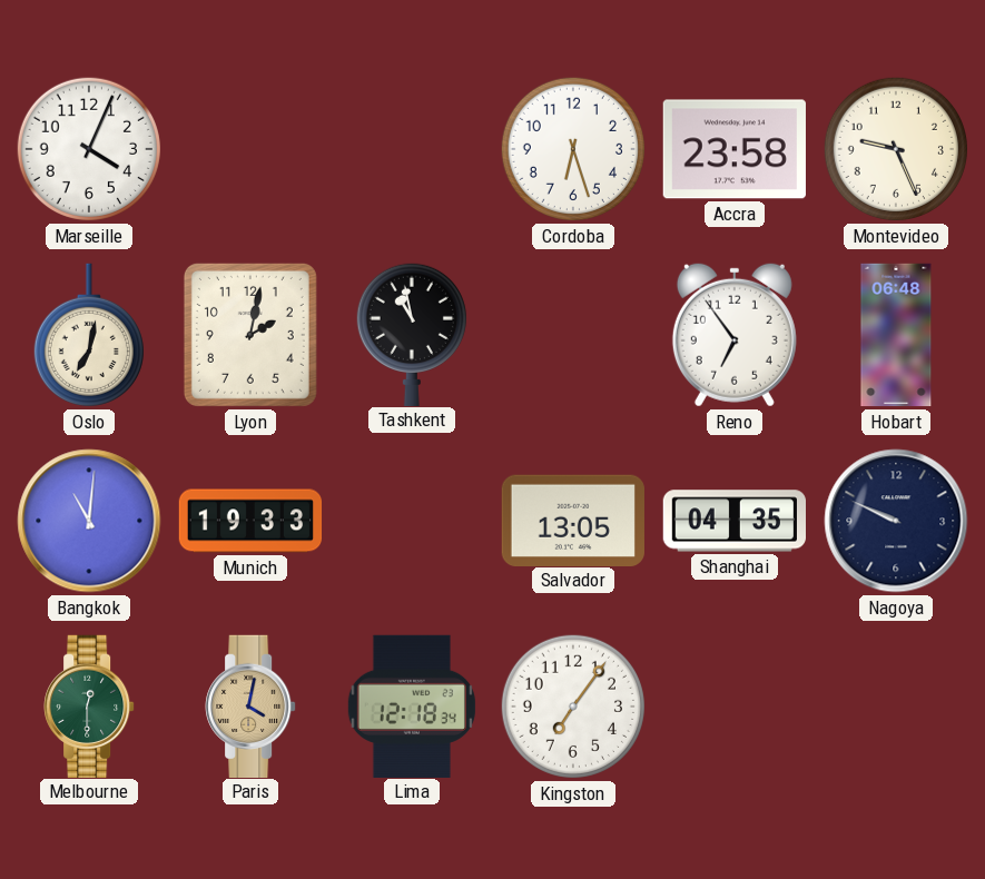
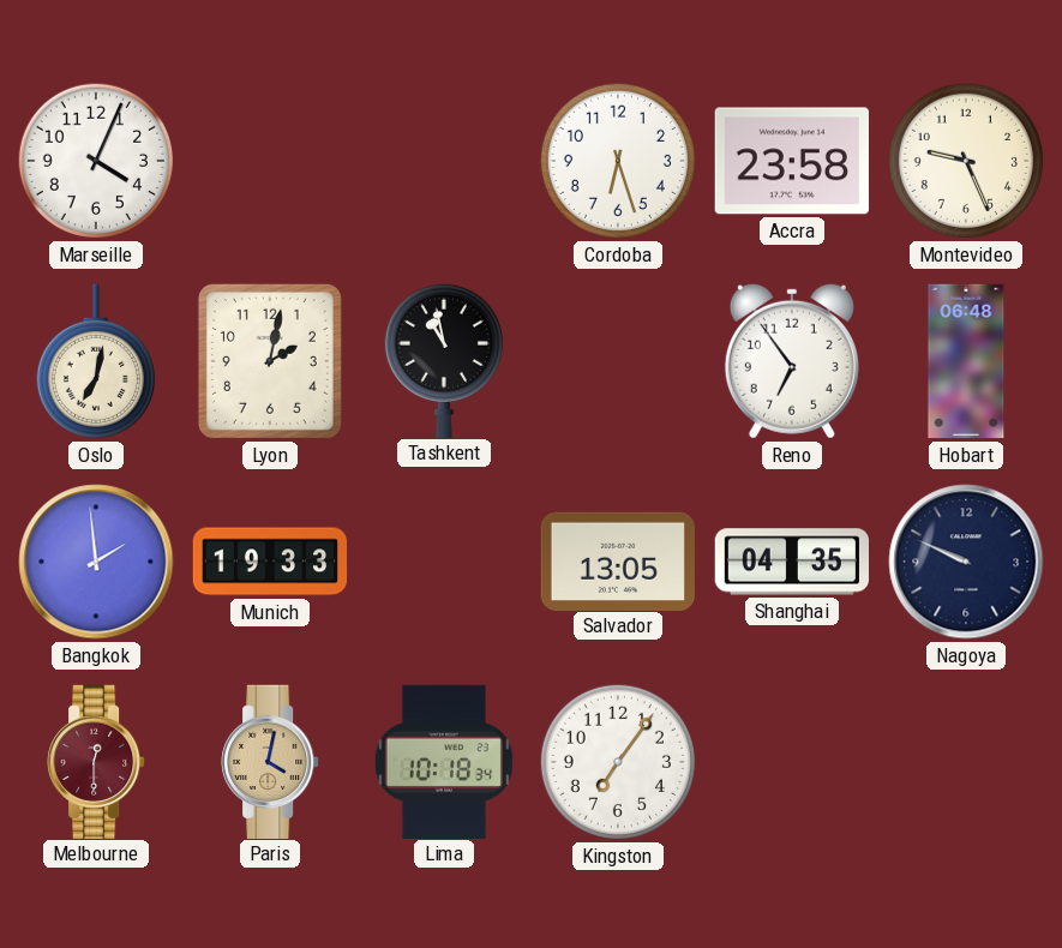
Bangkok: 11:01 -> 1:59
Melbourne dial: green -> burgundy
Lima: 12:18 -> 10:18
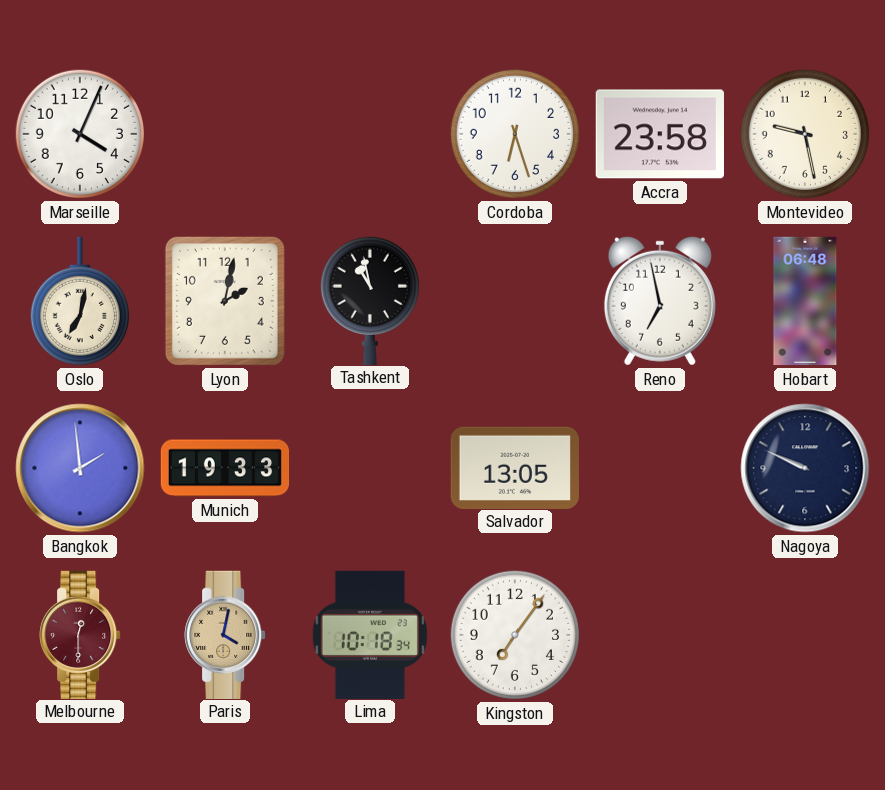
Montevideo: 9:26 -> 9:28
Reno: 6:54 -> 6:58
Shanghai: 04:35 -> none
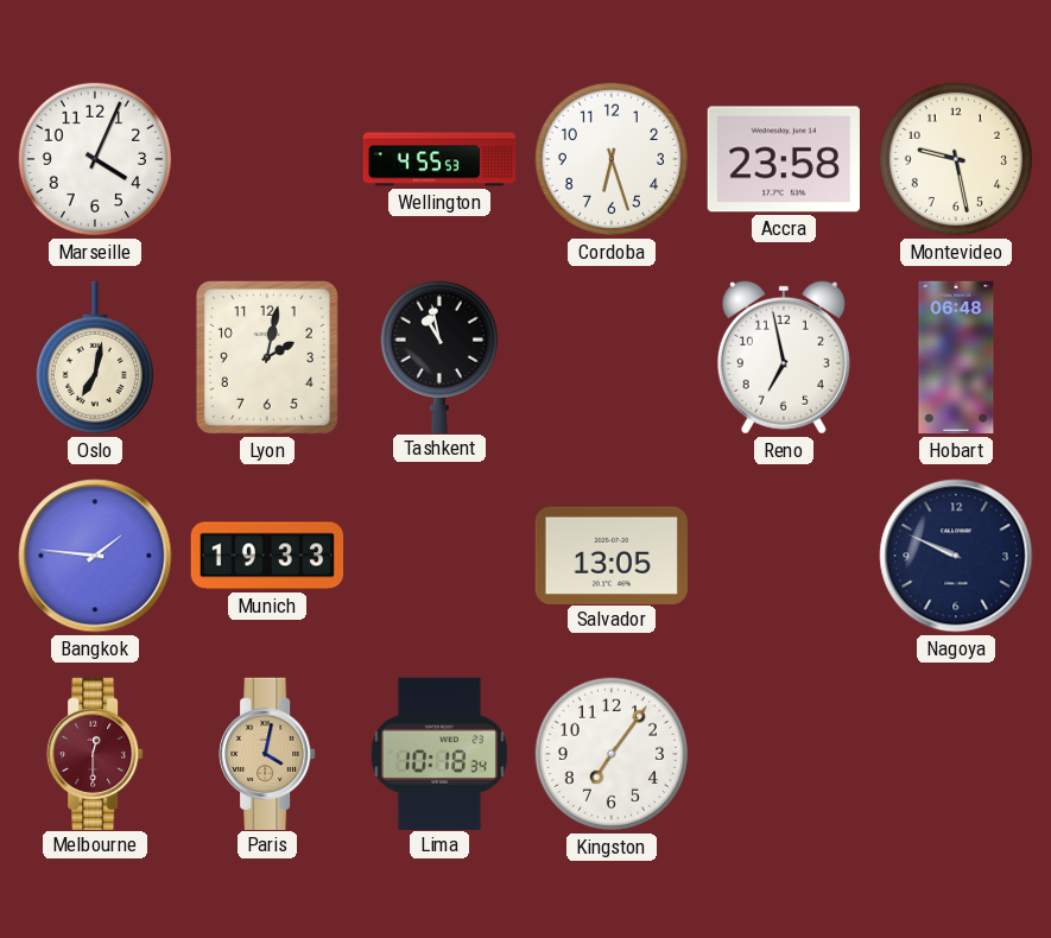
Wellington: none -> 4:55
Bangkok: 1:59 -> 1:46
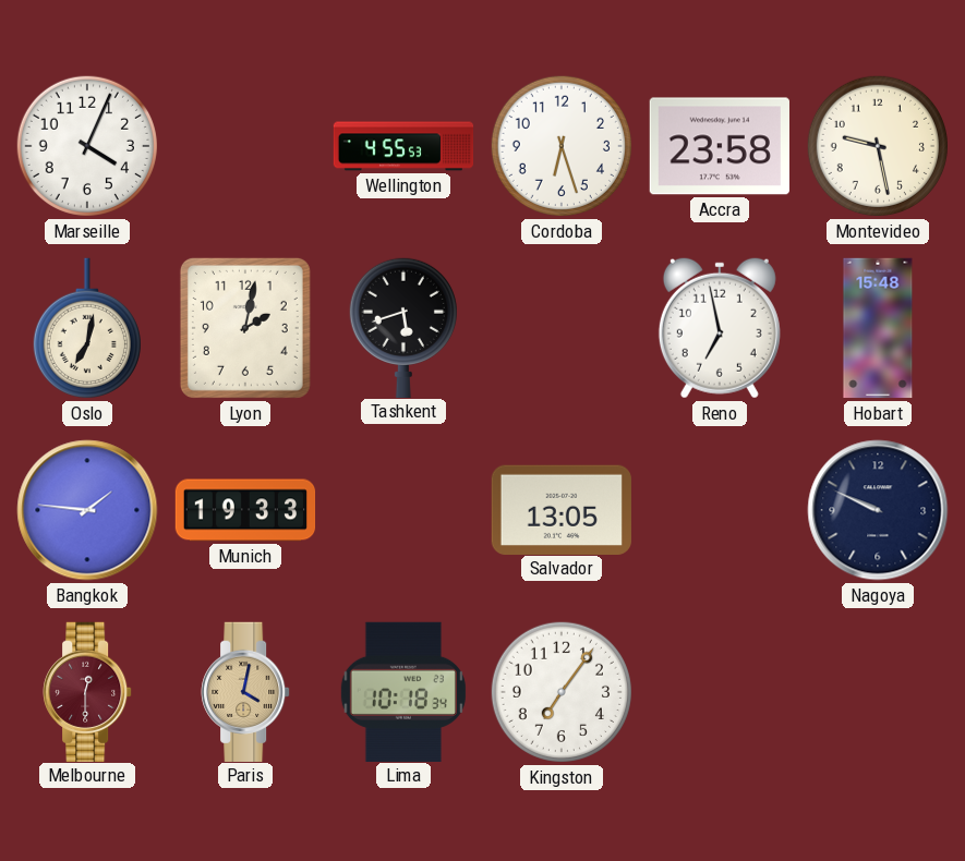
Tashkent: 10:58 -> 5:42
Hobart: 06:48 -> 15:48
